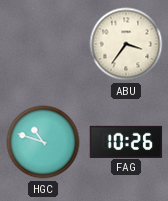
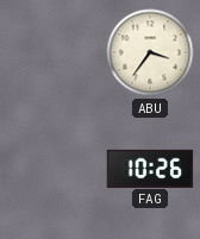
HGC: 10:48 -> none
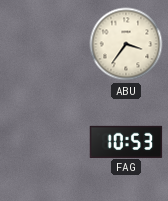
FAG: 10:26 -> 10:53
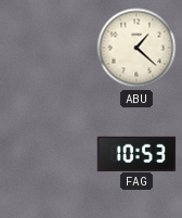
ABU: 3:36 -> 1:22
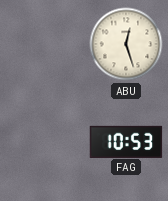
ABU: 1:22 -> 12:27
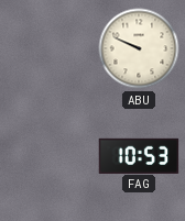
ABU: 12:27 -> 9:49
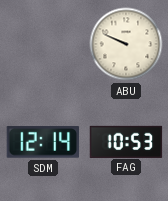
SDM: none -> 12:14
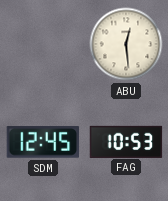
ABU: 9:49 -> 12:29
SDM: 12:14 -> 12:45
